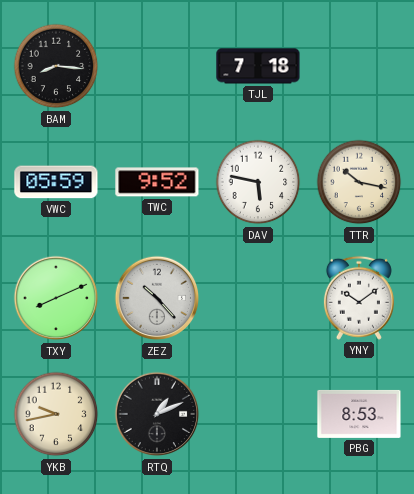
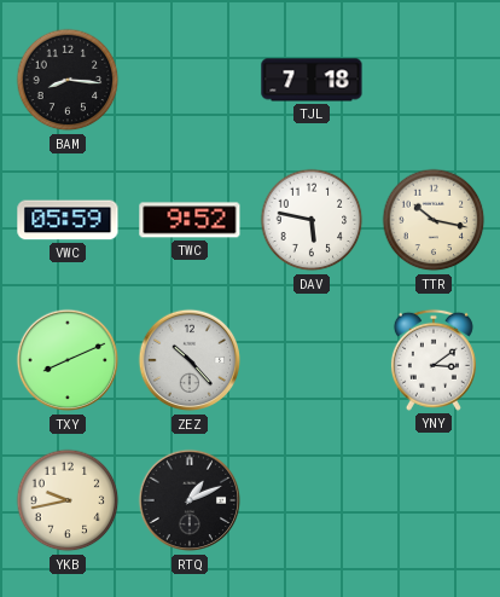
YNY: 10:09 -> 3:09
PBG: 8:53 -> none
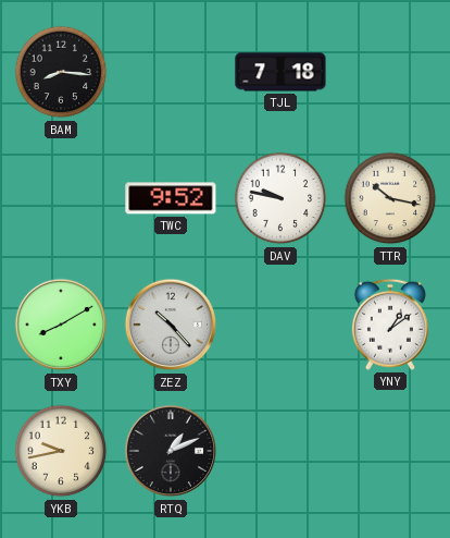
VWC: 05:59 -> none
DAV: 5:47 -> 9:47
TXY: 8:11 -> 8:10
YNY: 3:09 -> 1:09
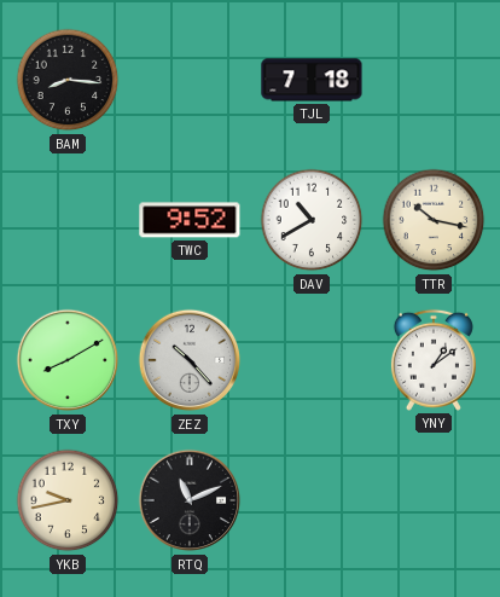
DAV: 9:47 -> 10:40
RTQ: 1:11 -> 11:11
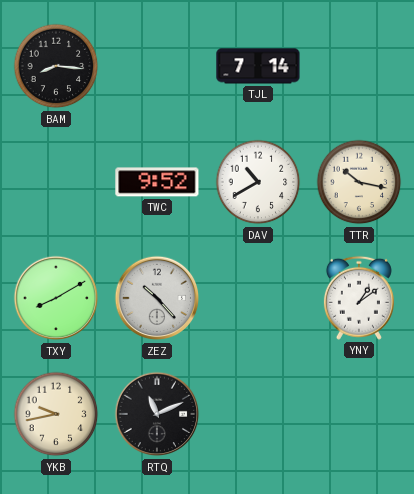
TJL: 7:18 -> 7:14
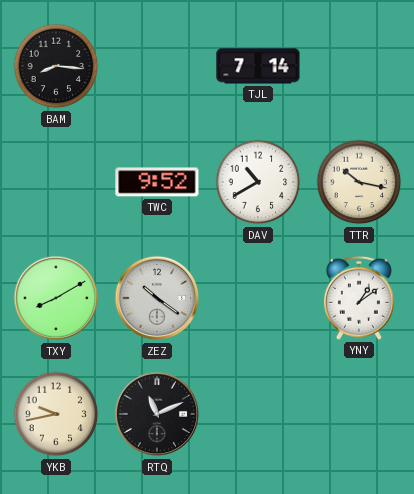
ZEZ: 10:23 -> 10:21
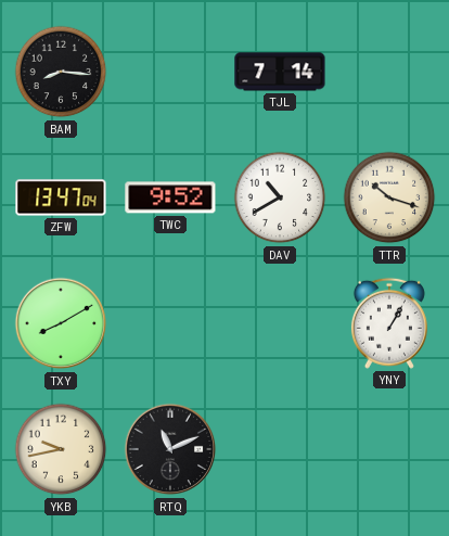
ZFW: none -> 13:47
TTR: 10:17 -> 10:18
ZEZ: 10:21 -> none
YNY: 1:09 -> 1:05
